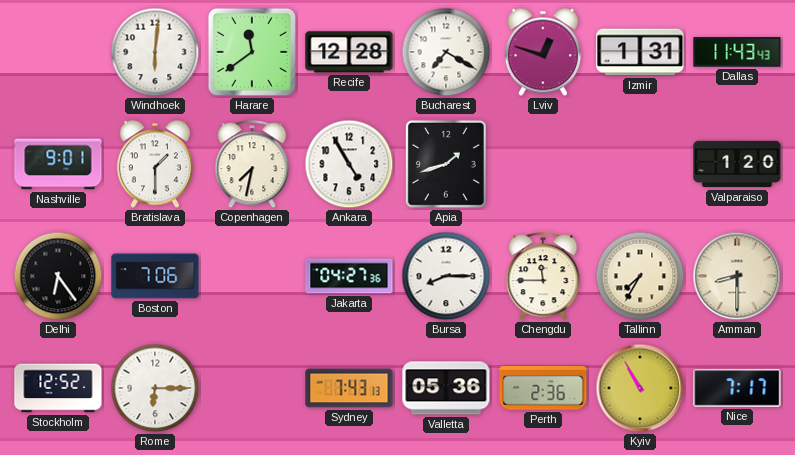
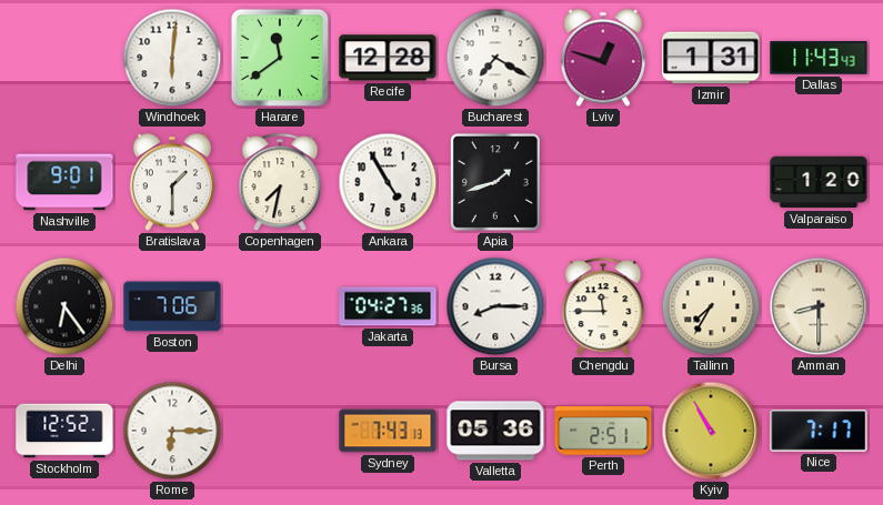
Perth: 2:36 -> 2:51
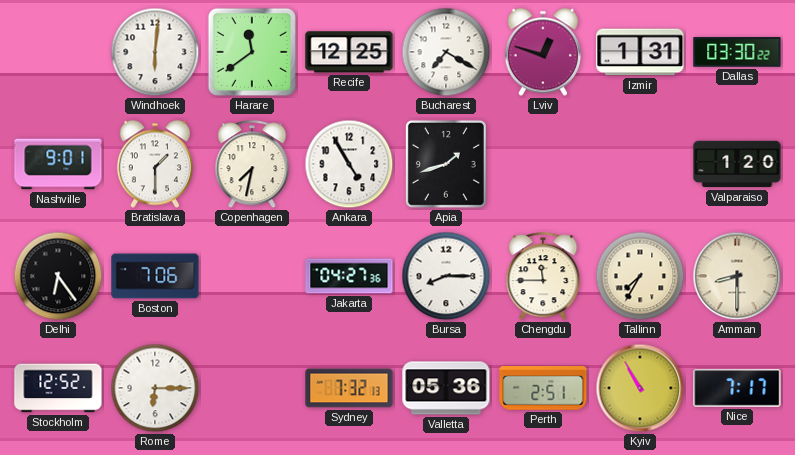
Recife: 12:28 -> 12:25
Dallas: 11:43 -> 03:30
Sydney: 7:43 -> 7:32
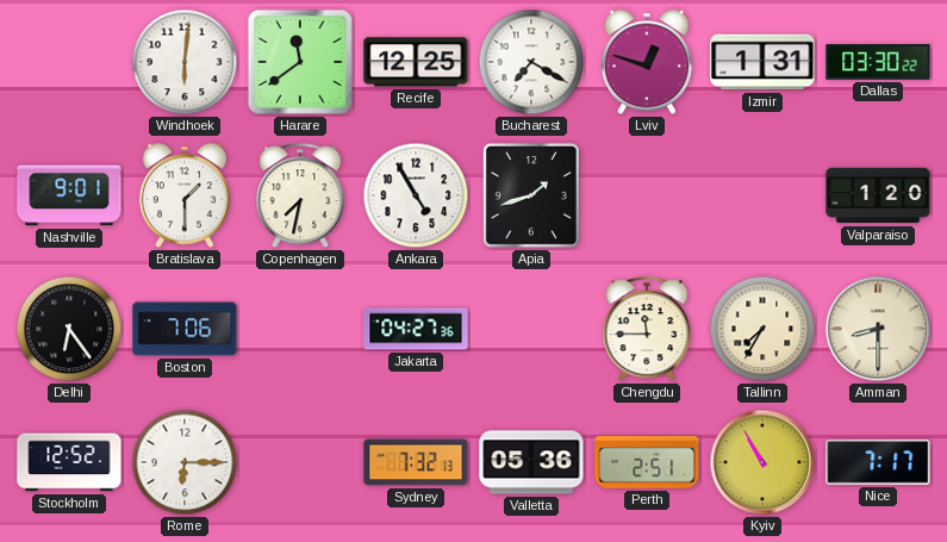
Bursa: 8:15 -> none
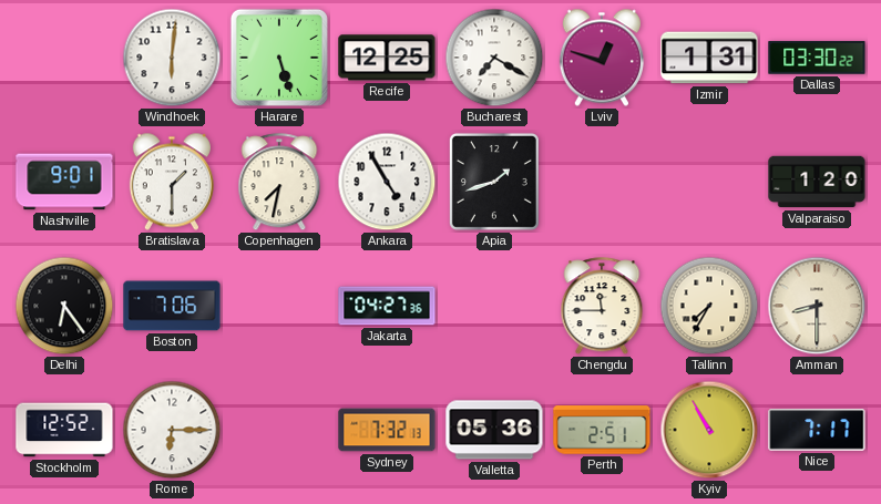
Harare: 11:39 -> 5:27
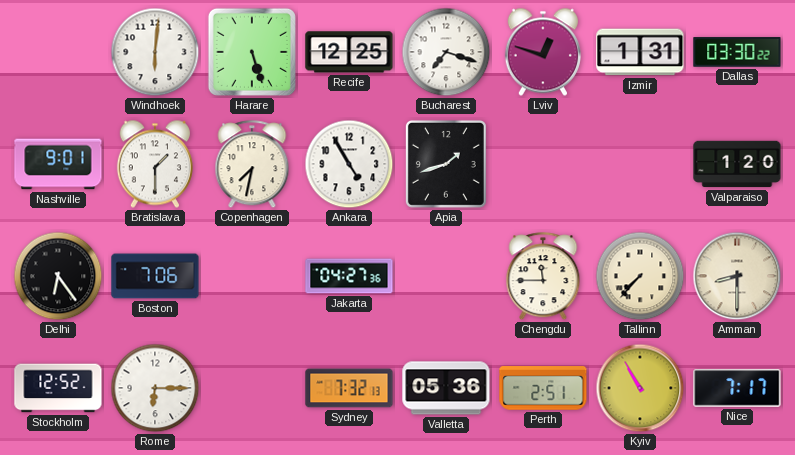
Bucharest: 7:20 -> 7:18
Tallinn: 7:35 -> 7:37
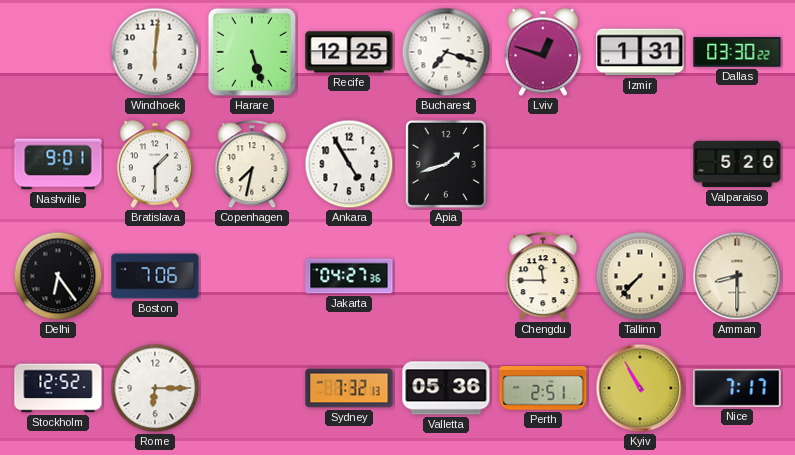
Valparaiso: 1:20 -> 5:20
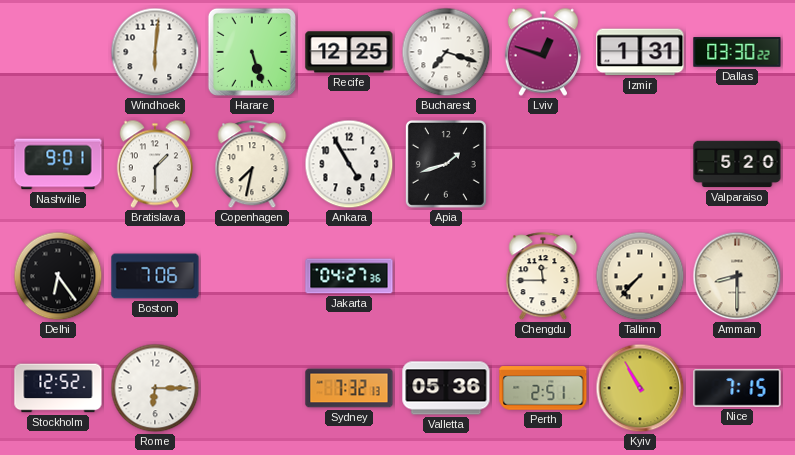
Nice: 7:17 -> 7:15
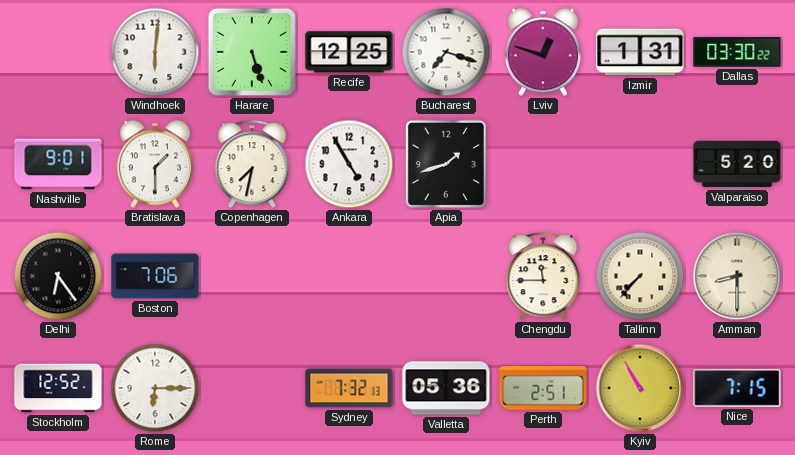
Jakarta: 04:27 -> none
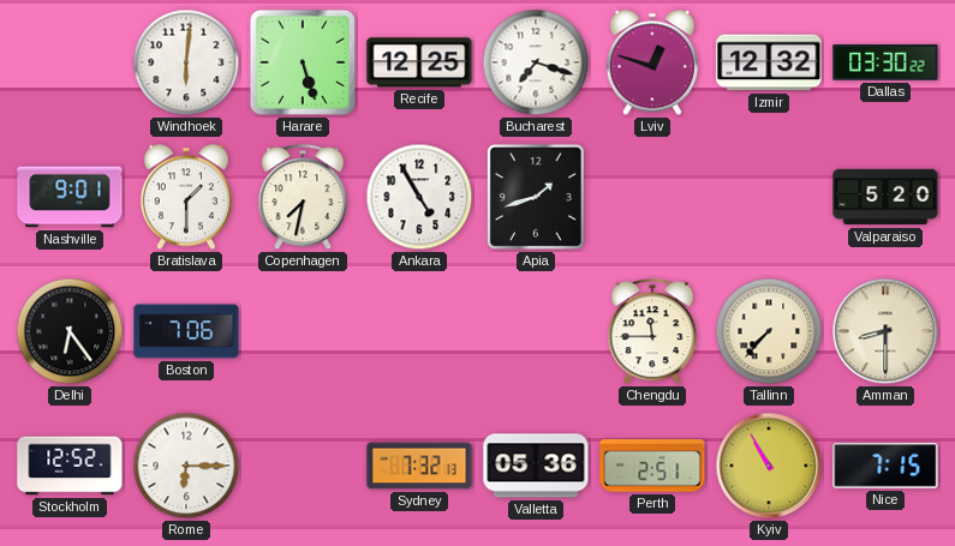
Izmir: 1:31 -> 12:32
